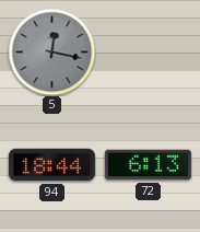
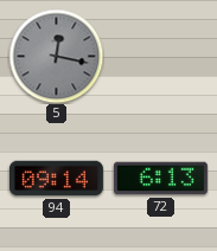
94: 18:44 -> 09:14
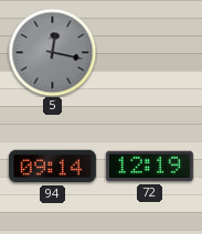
72: 6:13 -> 12:19
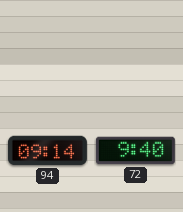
5: 12:17 -> none
72: 12:19 -> 9:40
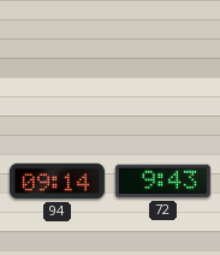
72: 9:40 -> 9:43
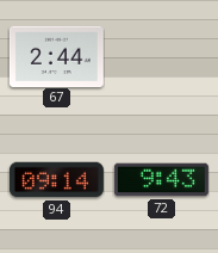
67: none -> 2:44
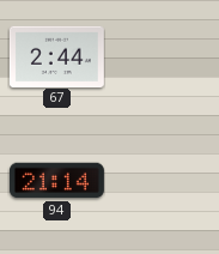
94: 09:14 -> 21:14
72: 9:43 -> none
